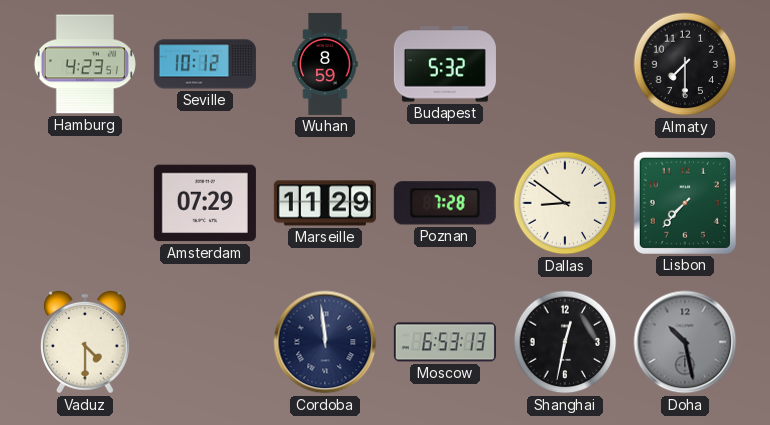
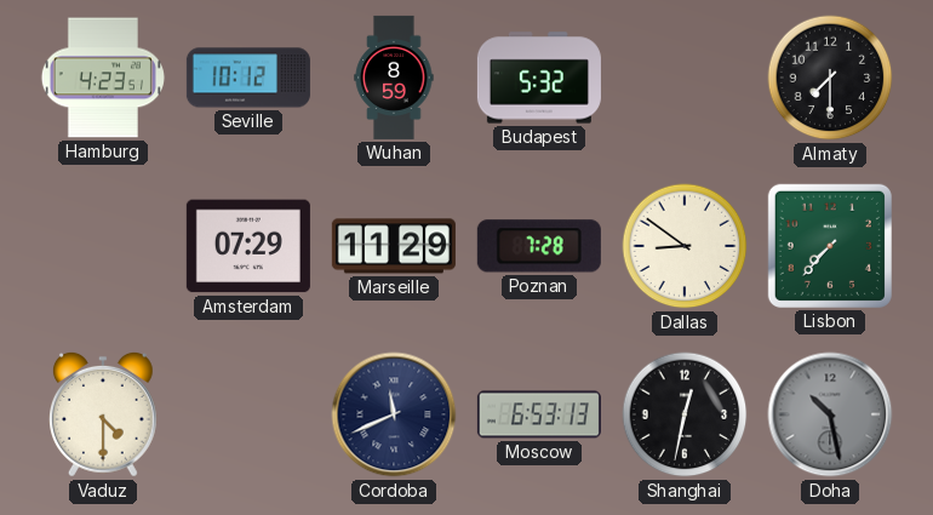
Cordoba: 11:59 -> 11:41
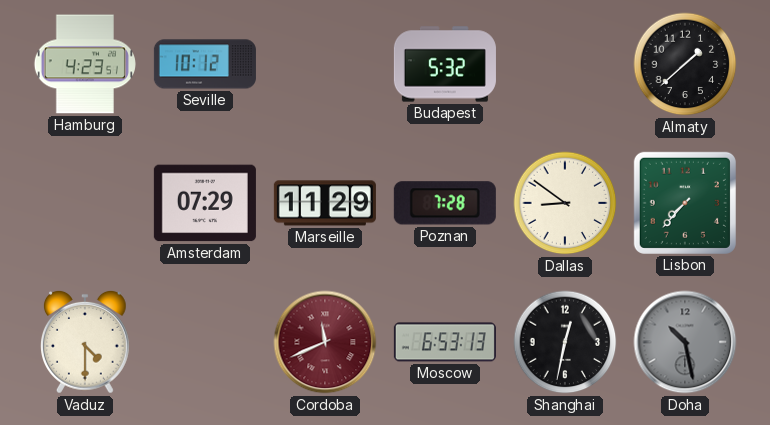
Wuhan: 8:59 -> none
Almaty: 7:30 -> 1:38
Cordoba dial: navy -> burgundy
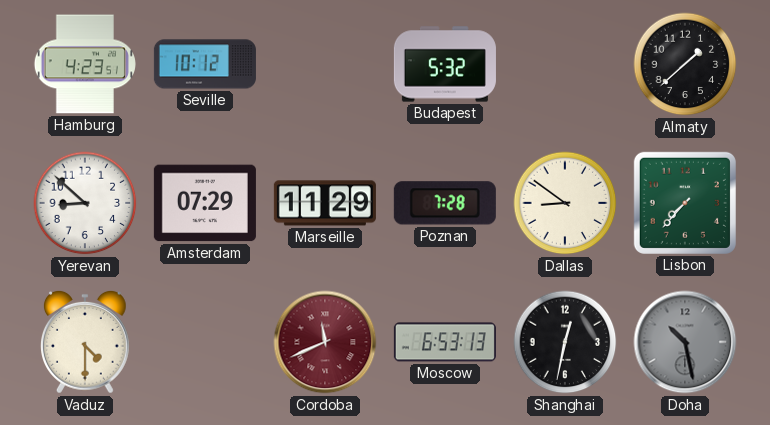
Yerevan: none -> 8:52
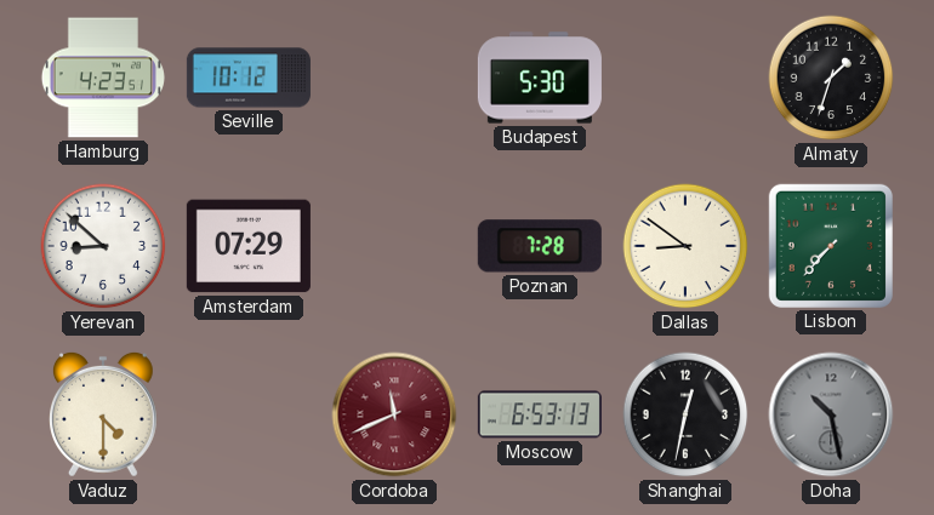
Budapest: 5:32 -> 5:30
Almaty: 1:38 -> 1:33
Marseille: 11:29 -> none
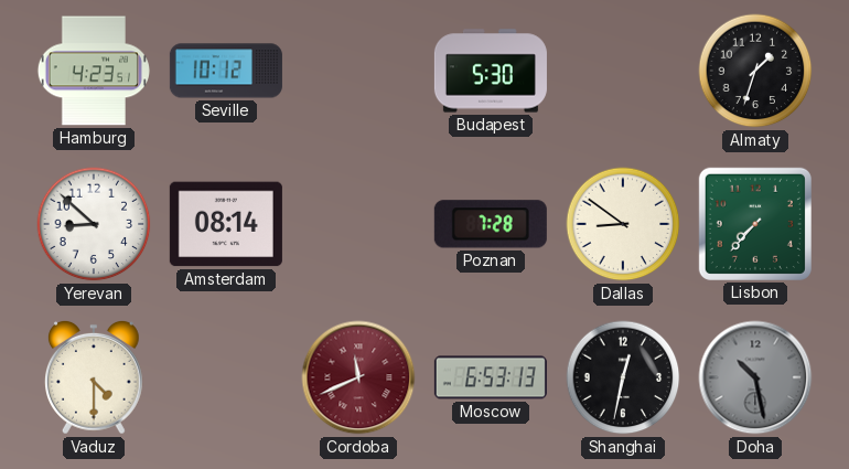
Amsterdam: 07:29 -> 08:14
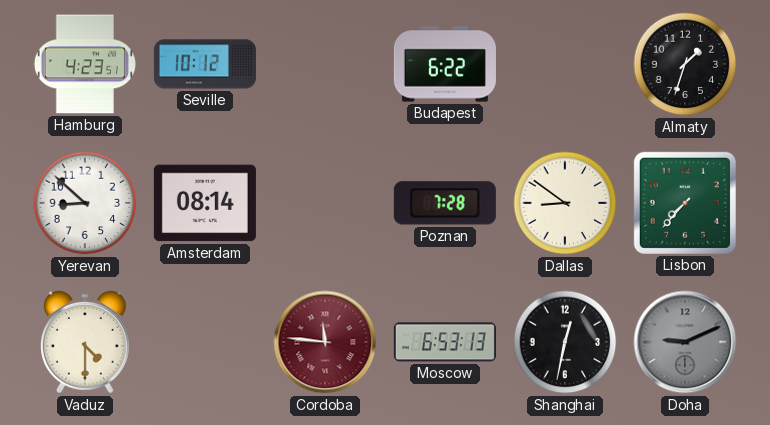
Budapest: 5:30 -> 6:22
Cordoba: 11:41 -> 11:46
Doha: 10:28 -> 9:11
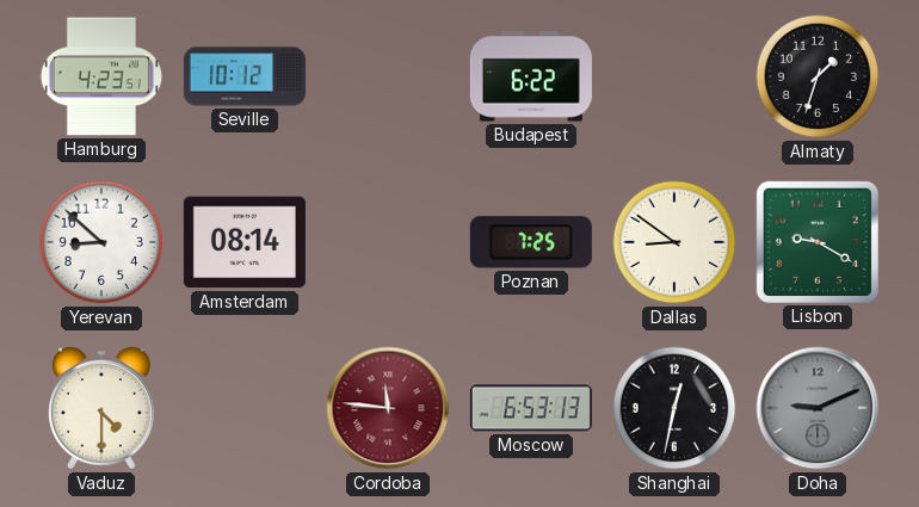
Poznan: 7:28 -> 7:25
Lisbon: 7:37 -> 9:20
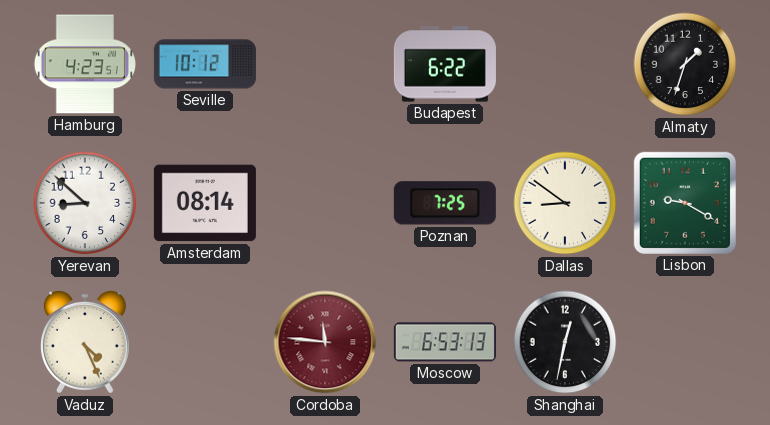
Vaduz: 4:30 -> 4:26
Doha: 9:11 -> none
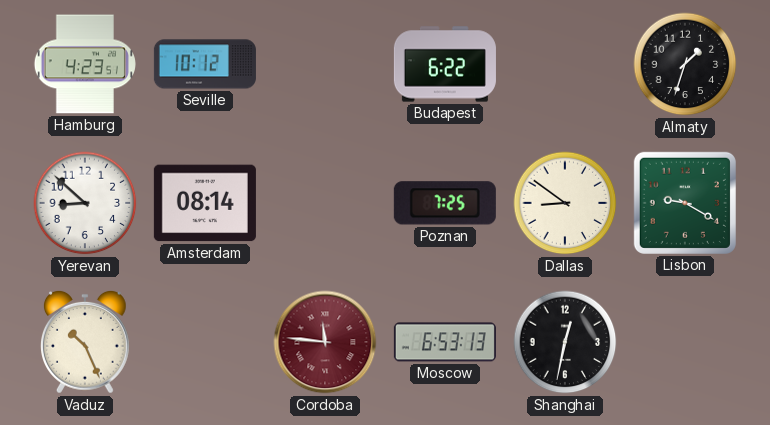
Vaduz: 4:26 -> 10:26
